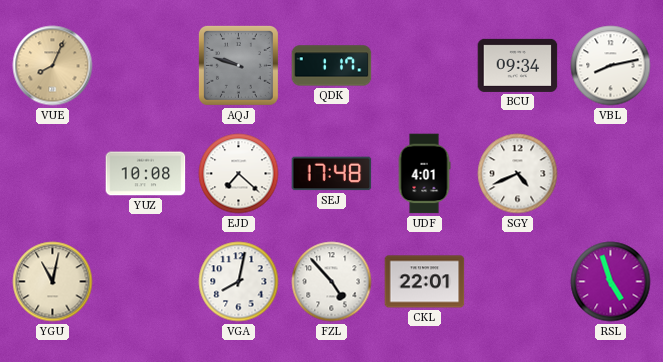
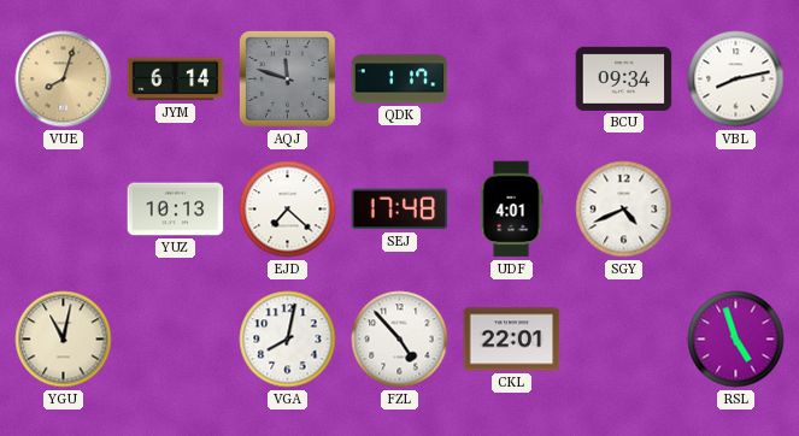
VUE: 8:04 -> 8:03
JYM: none -> 6:14
AQJ: 9:48 -> 11:48
YUZ: 10:08 -> 10:13
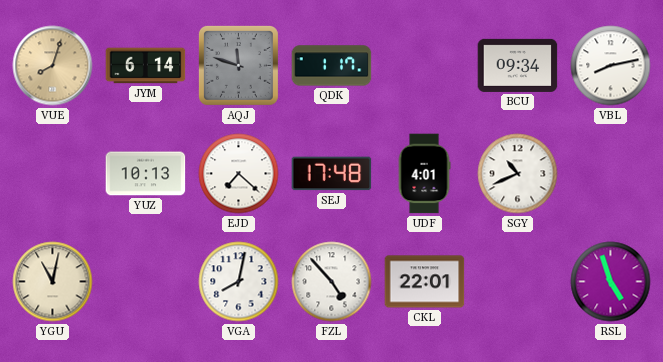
SGY: 4:41 -> 10:41
